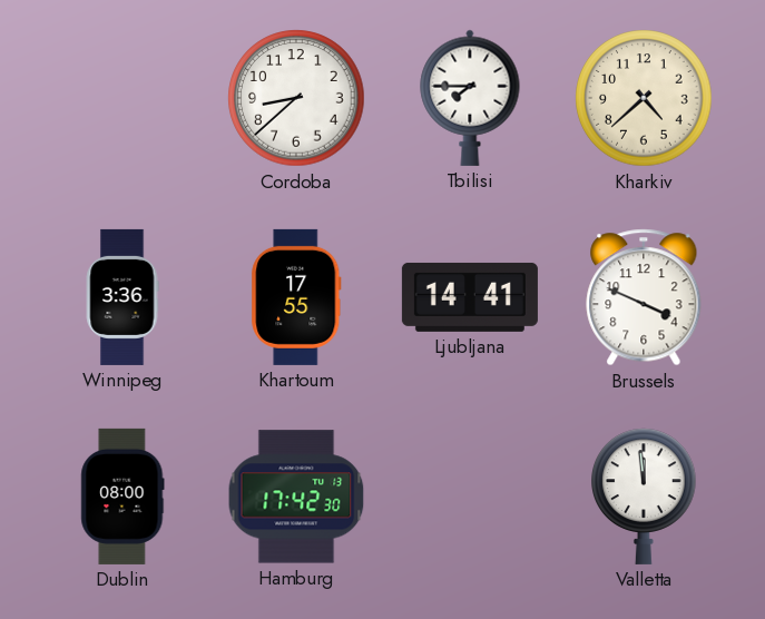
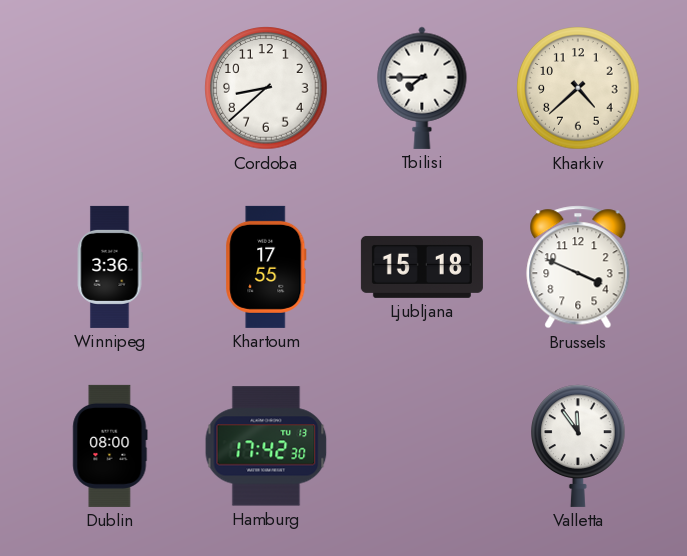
Ljubljana: 14:41 -> 15:18
Valletta: 11:59 -> 11:54
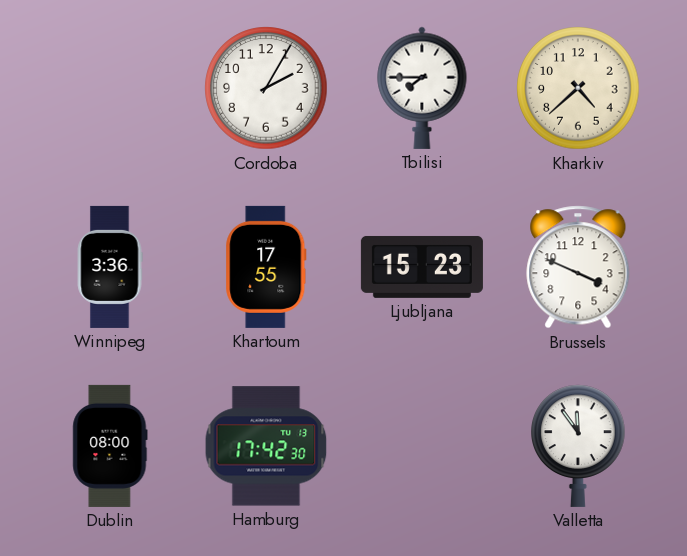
Cordoba: 8:38 -> 2:05
Ljubljana: 15:18 -> 15:23
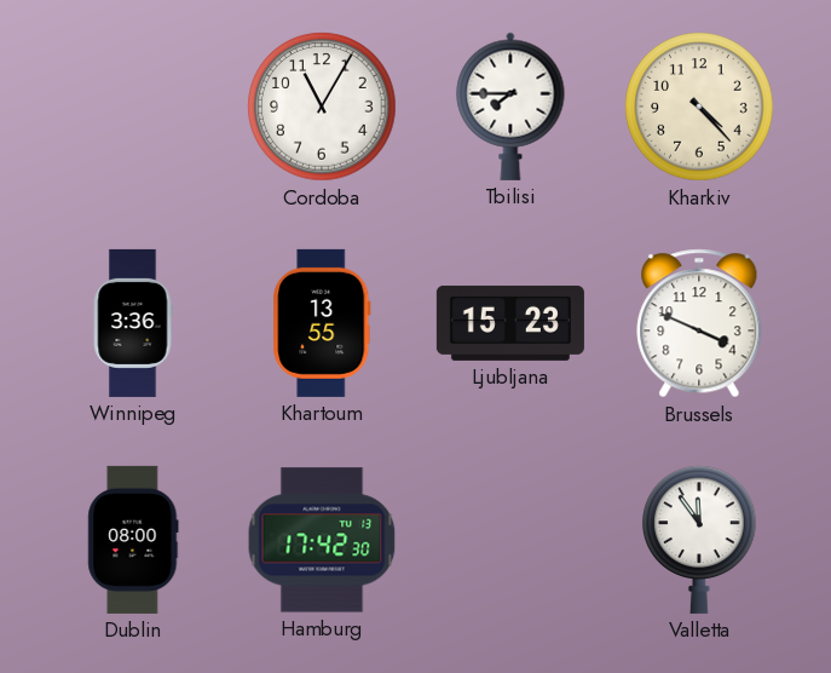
Cordoba: 2:05 -> 11:05
Kharkiv: 4:38 -> 4:23
Khartoum: 17:55 -> 13:55
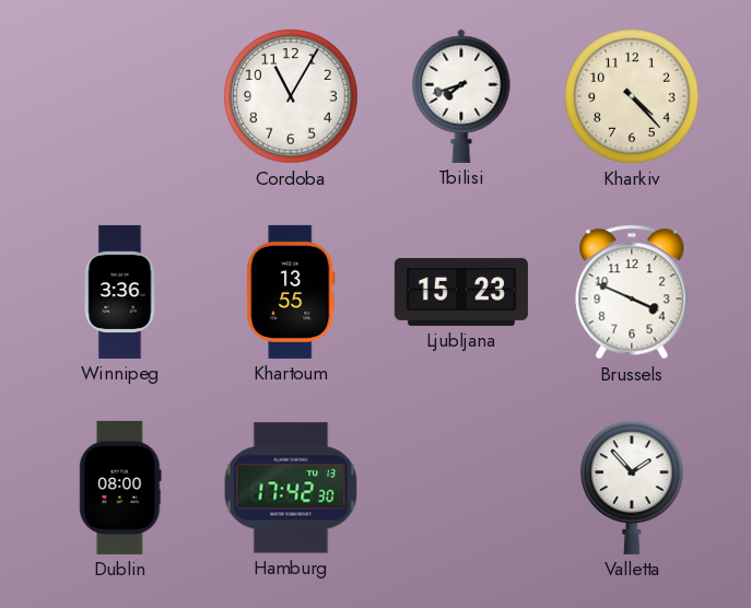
Tbilisi: 7:45 -> 7:42
Valletta: 11:54 -> 1:53
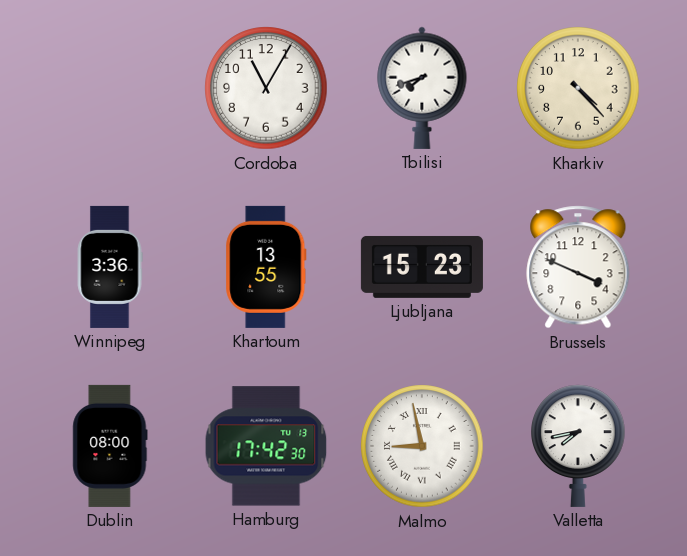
Malmo: none -> 8:58
Valletta: 1:53 -> 7:43
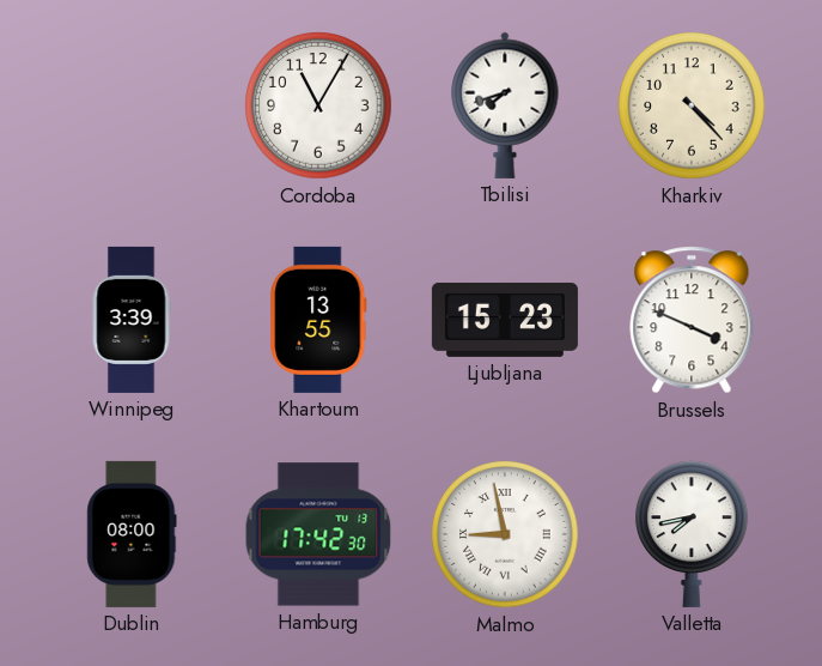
Winnipeg: 3:36 -> 3:39
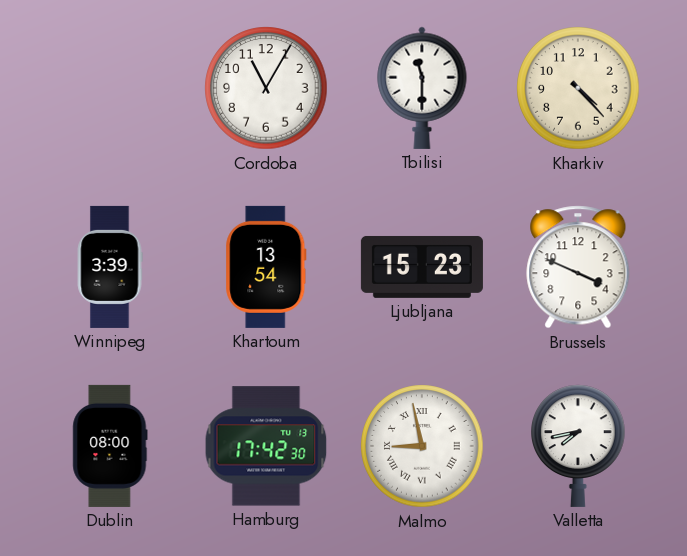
Tbilisi: 7:42 -> 11:30
Khartoum: 13:55 -> 13:54
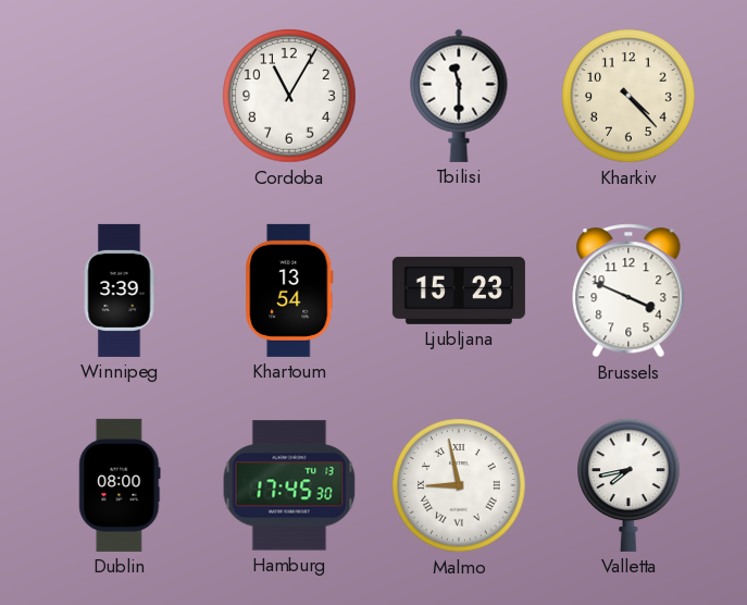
Hamburg: 17:42 -> 17:45
